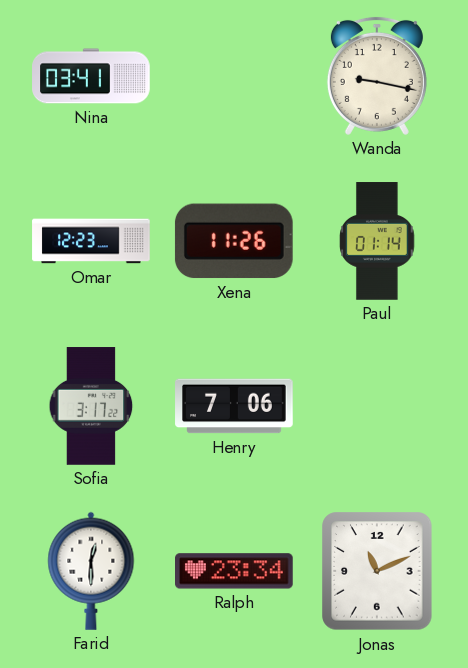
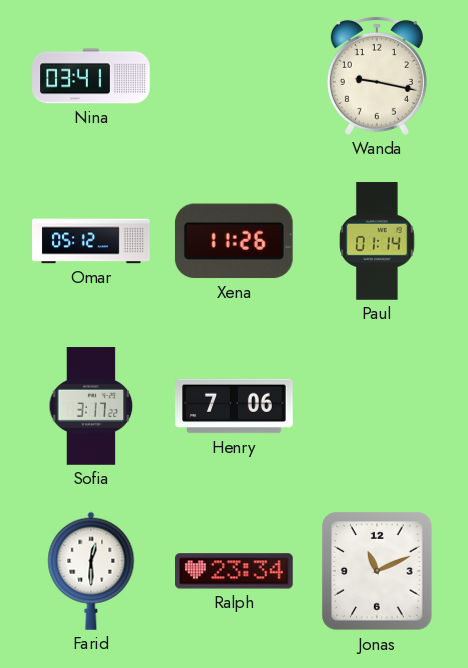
Omar: 12:23 -> 05:12
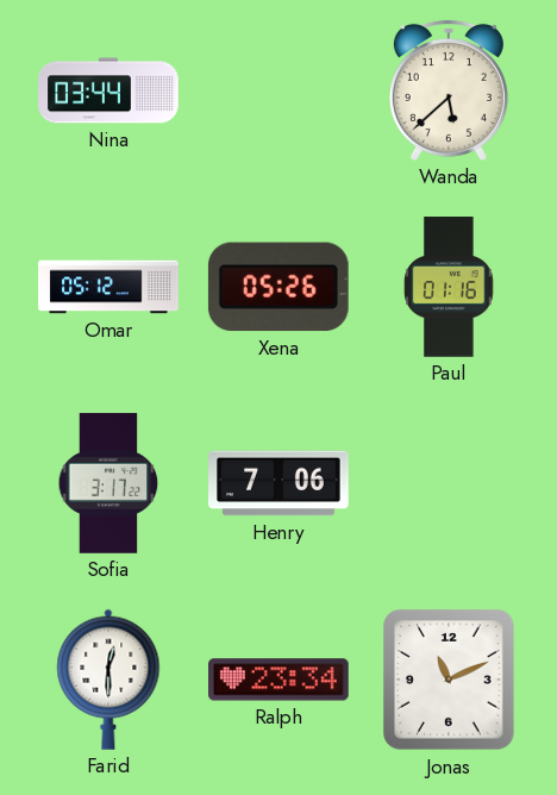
Nina: 03:41 -> 03:44
Wanda: 9:17 -> 5:38
Xena: 11:26 -> 05:26
Paul: 01:14 -> 01:16
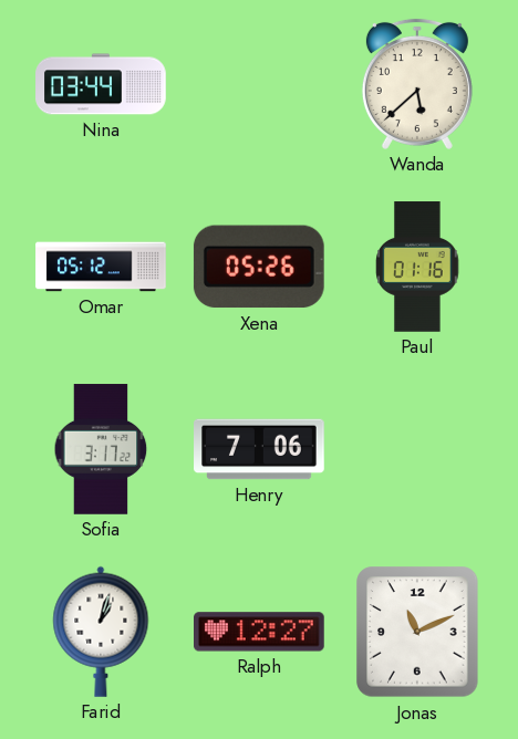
Farid: 12:30 -> 1:03
Ralph: 23:34 -> 12:27
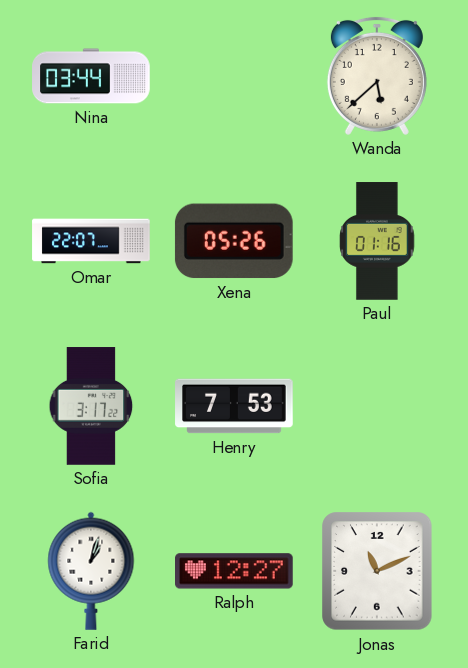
Omar: 05:12 -> 22:07
Henry: 7:06 -> 7:53
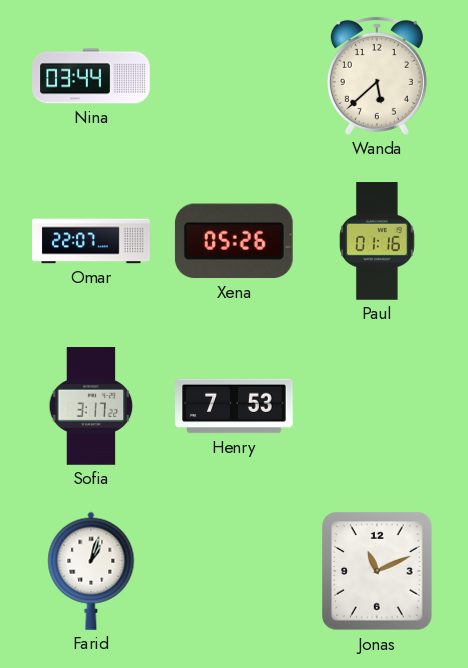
Ralph: 12:27 -> none
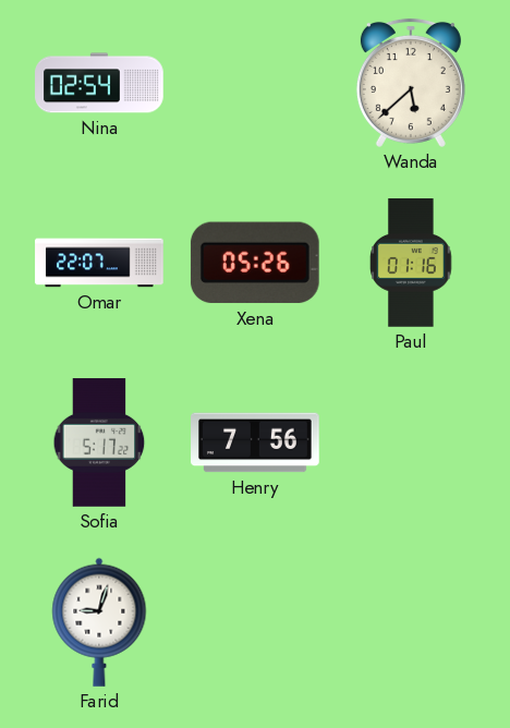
Nina: 03:44 -> 02:54
Sofia: 3:17 -> 5:17
Henry: 7:53 -> 7:56
Farid: 1:03 -> 9:03
Jonas: 11:11 -> none
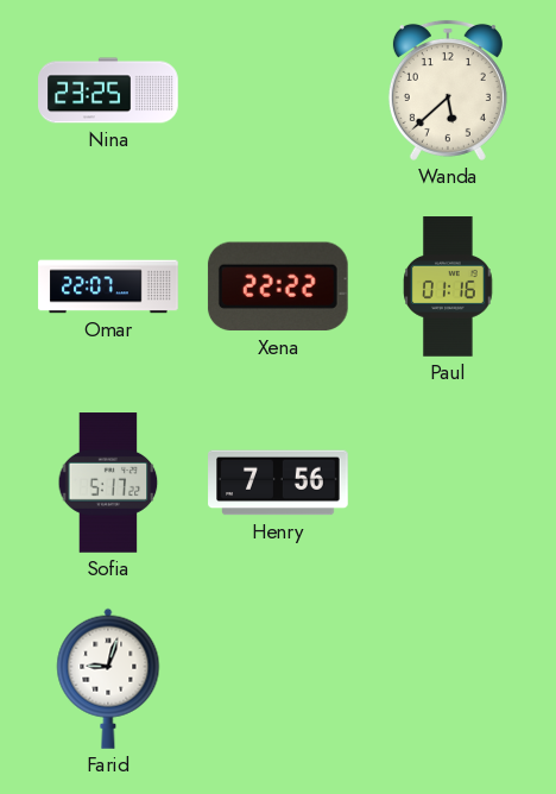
Nina: 02:54 -> 23:25
Xena: 05:26 -> 22:22
